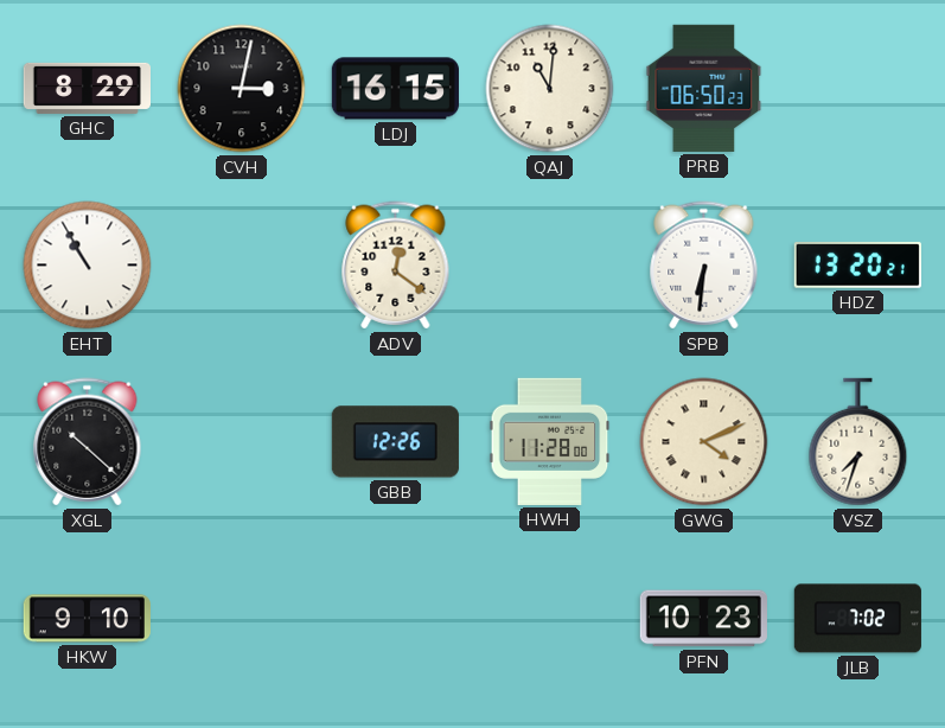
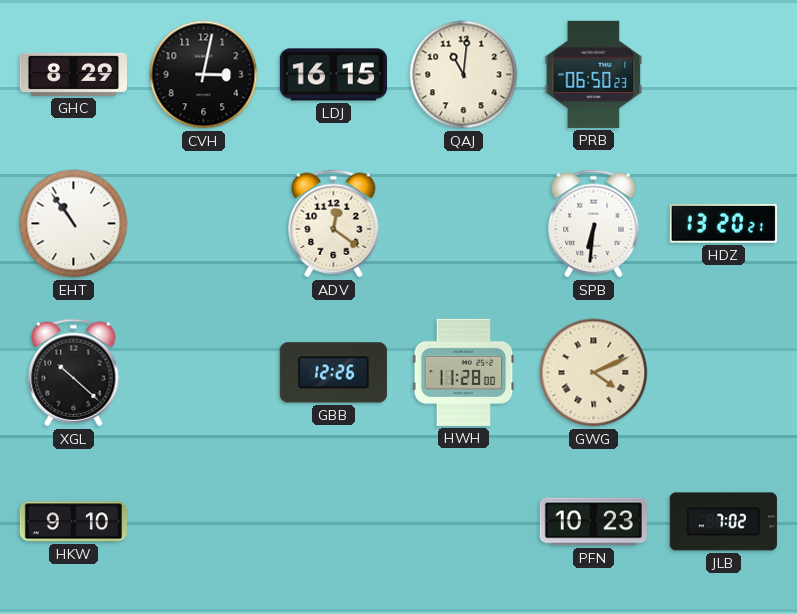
EHT: 10:55 -> 10:54
VSZ: 7:33 -> none
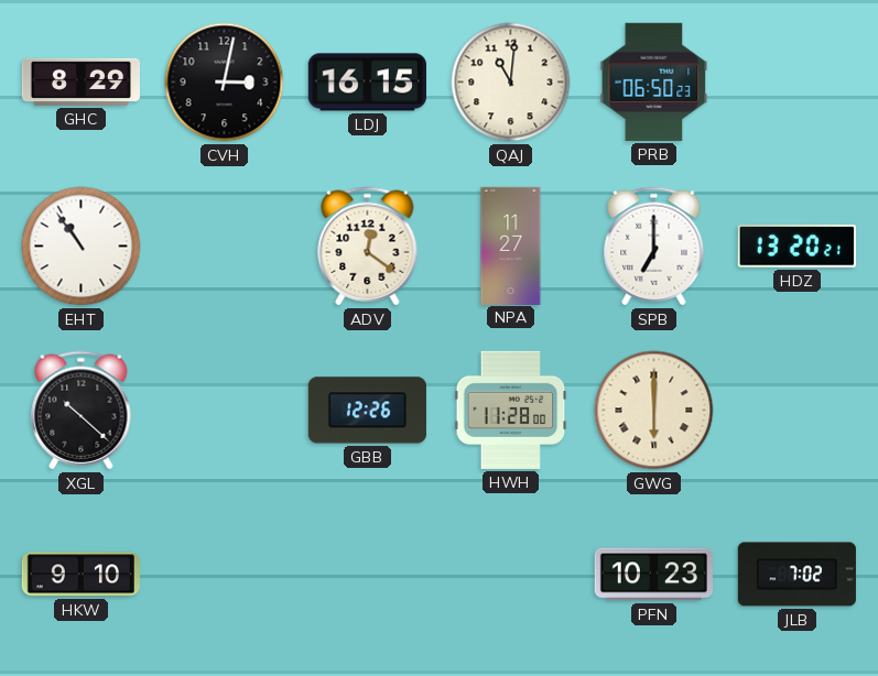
NPA: none -> 11:27
SPB: 6:31 -> 7:00
GWG: 4:11 -> 6:00
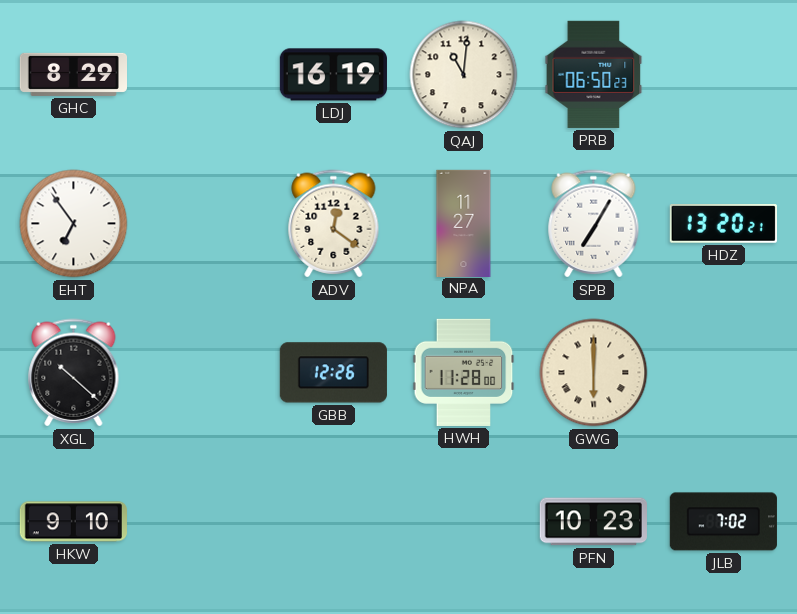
CVH: 3:02 -> none
LDJ: 16:15 -> 16:19
EHT: 10:54 -> 6:54
SPB: 7:00 -> 7:05
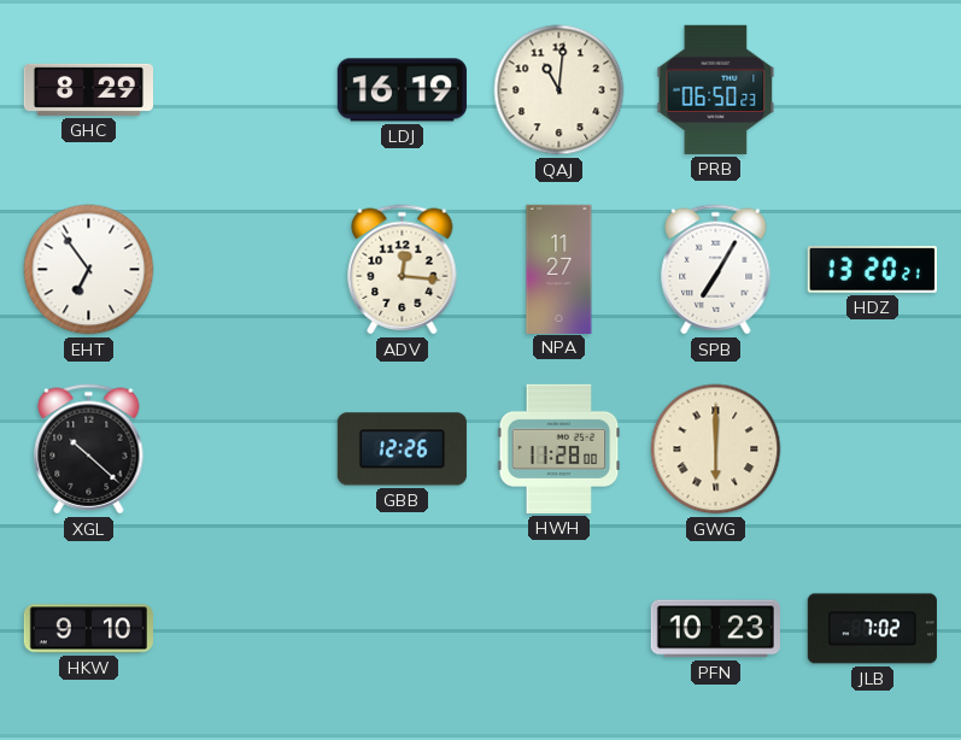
ADV: 12:21 -> 12:16
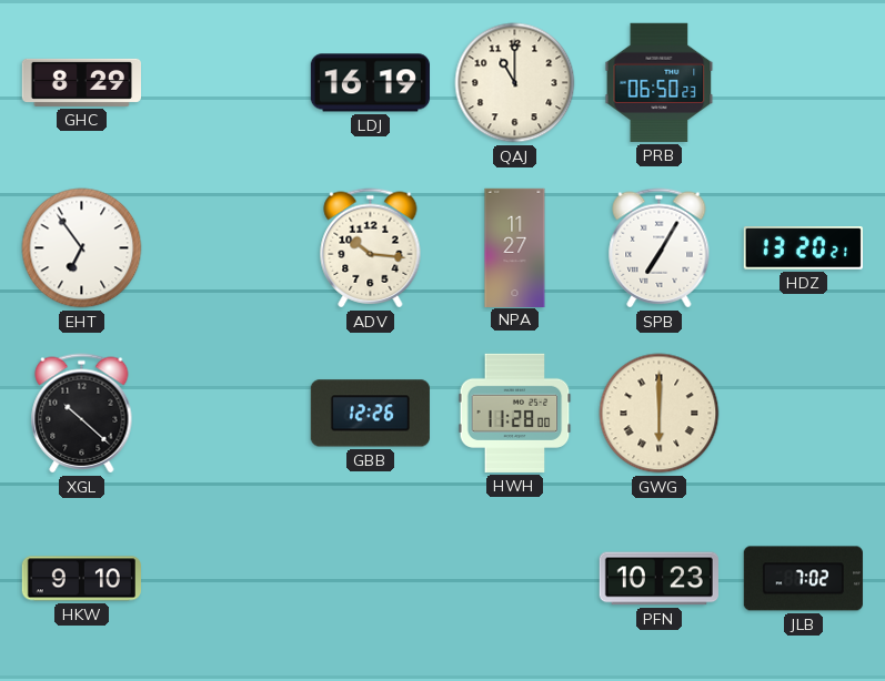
QAJ: 11:01 -> 11:00
ADV: 12:16 -> 10:16
